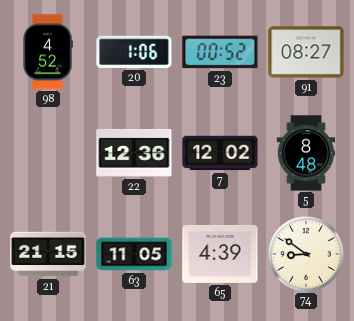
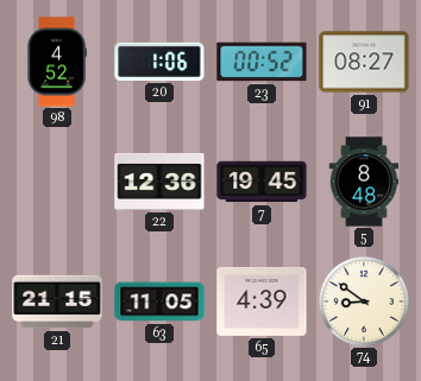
7: 12:02 -> 19:45
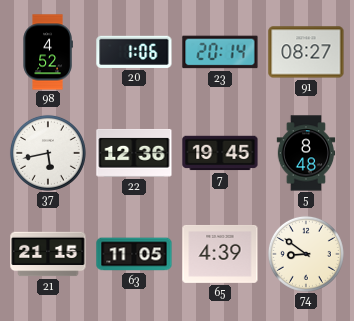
23: 00:52 -> 20:14
37: none -> 5:43
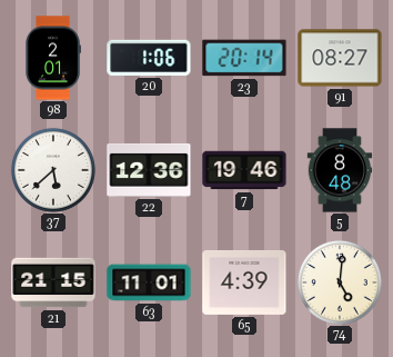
98: 4:52 -> 2:01
37: 5:43 -> 5:38
7: 19:45 -> 19:46
63: 11:05 -> 11:01
74: 8:51 -> 5:01
